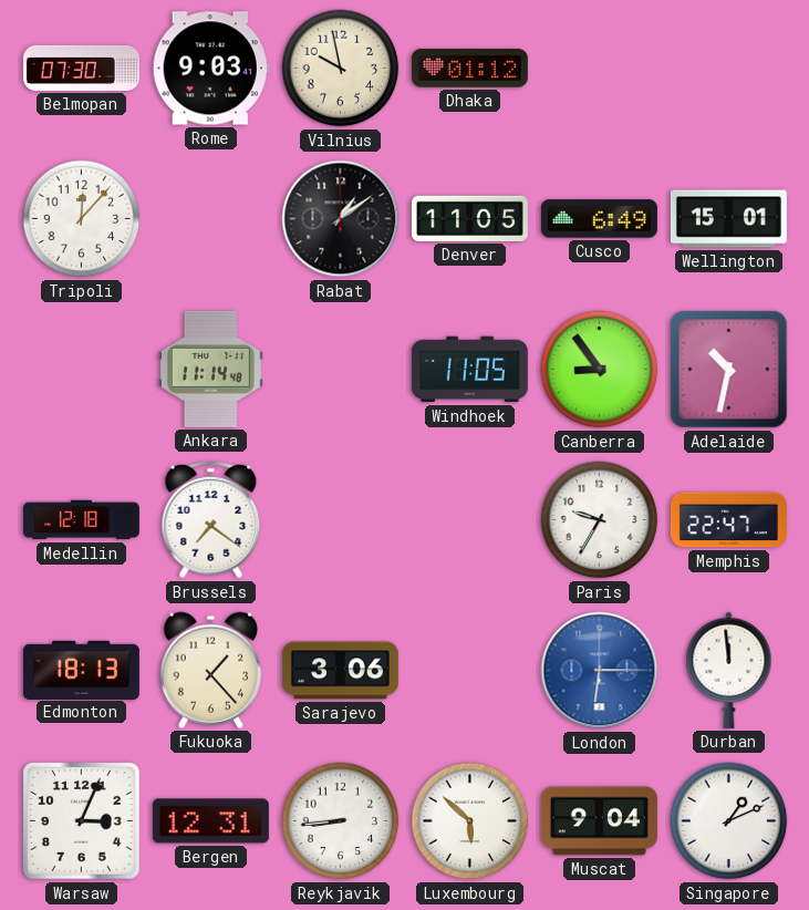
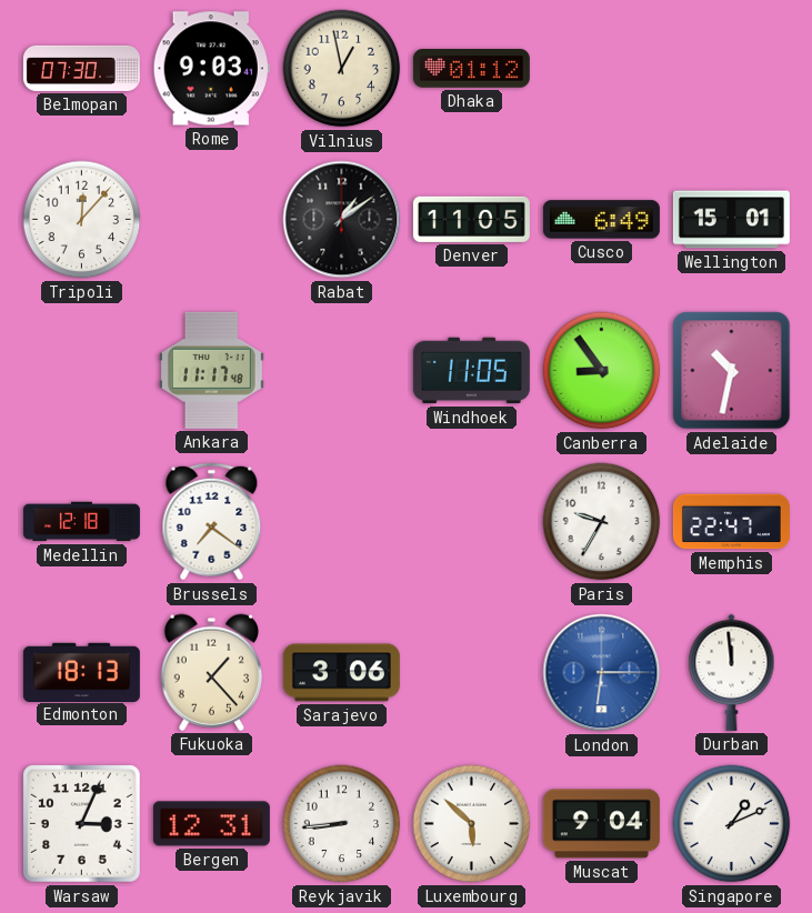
Vilnius: 9:58 -> 12:58
Ankara: 11:14 -> 11:17
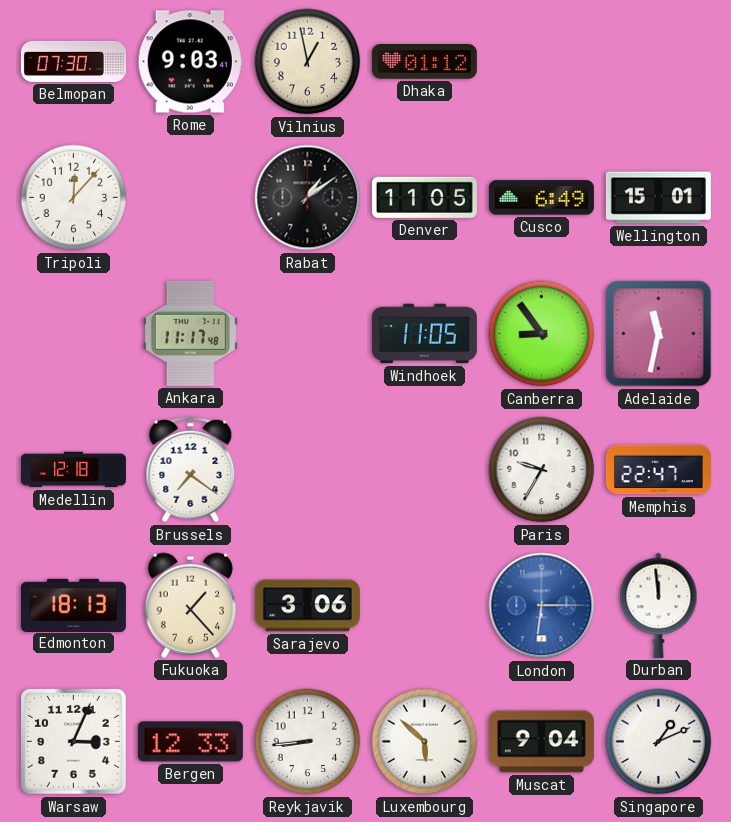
Adelaide: 10:32 -> 11:32
Bergen: 12:31 -> 12:33
